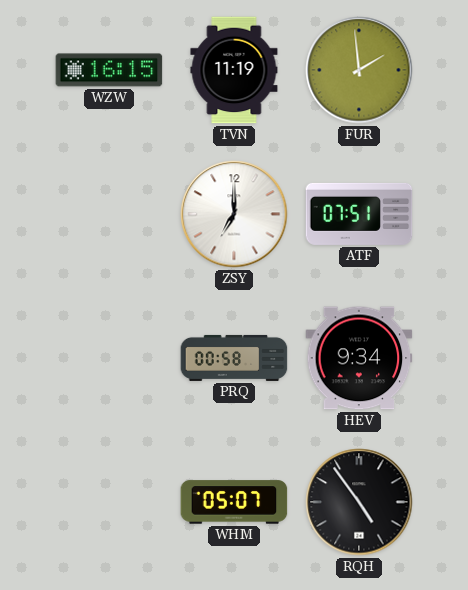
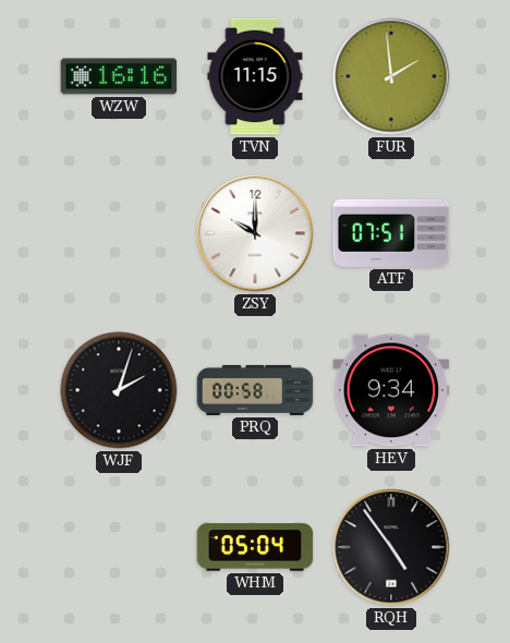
WZW: 16:15 -> 16:16
TVN: 11:19 -> 11:15
ZSY: 7:00 -> 10:00
WJF: none -> 2:03
WHM: 05:07 -> 05:04
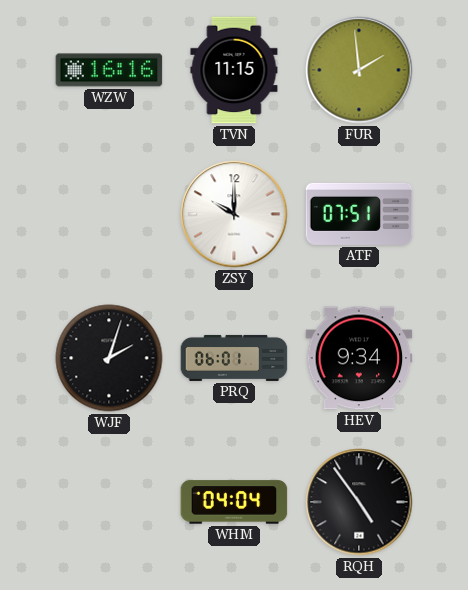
PRQ: 00:58 -> 06:01
WHM: 05:04 -> 04:04
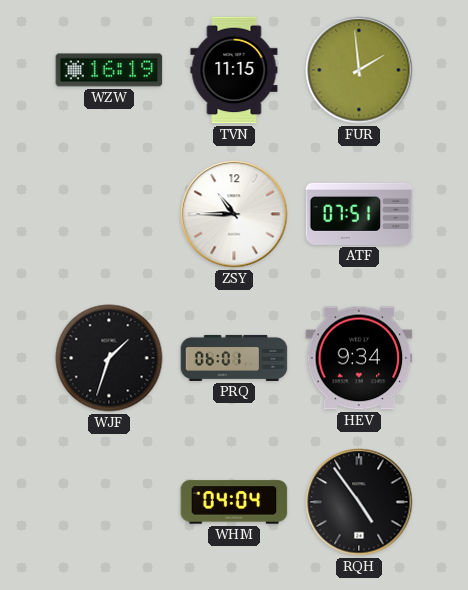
WZW: 16:16 -> 16:19
ZSY: 10:00 -> 10:45
WJF: 2:03 -> 1:33
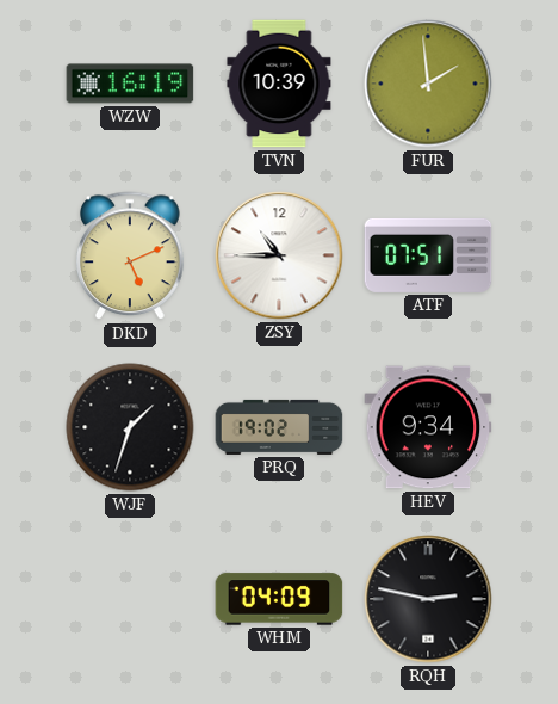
TVN: 11:15 -> 10:39
DKD: none -> 5:11
PRQ: 06:01 -> 19:02
WHM: 04:04 -> 04:09
RQH: 4:54 -> 2:47
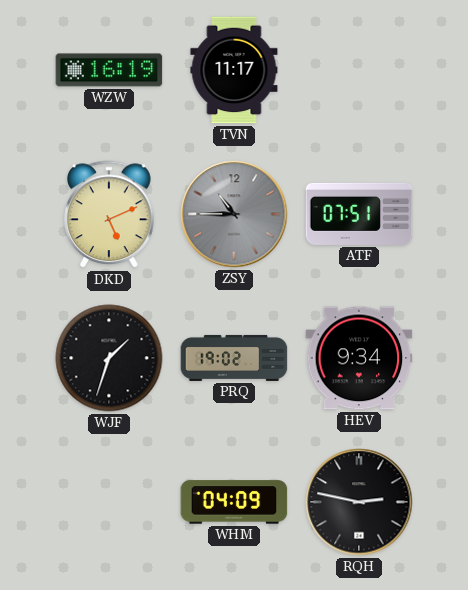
TVN: 10:39 -> 11:17
FUR: 1:59 -> none
ZSY dial: white -> grey
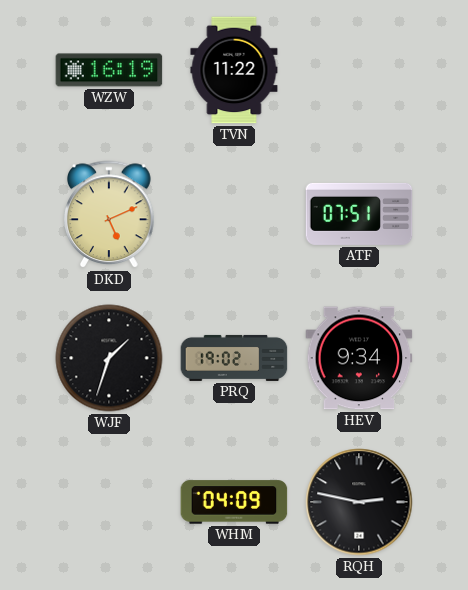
TVN: 11:17 -> 11:22
ZSY: 10:45 -> none
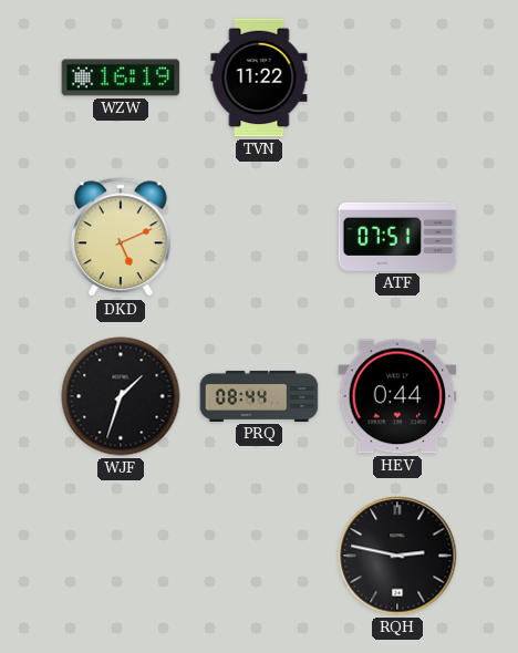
PRQ: 19:02 -> 08:44
HEV: 9:34 -> 0:44
WHM: 04:09 -> none
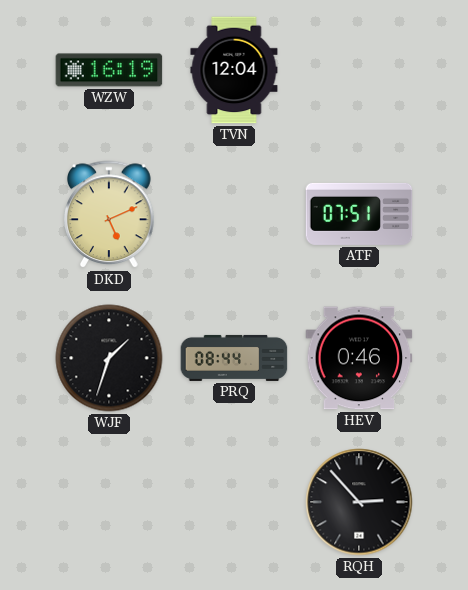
TVN: 11:22 -> 12:04
HEV: 0:44 -> 0:46
RQH: 2:47 -> 2:53
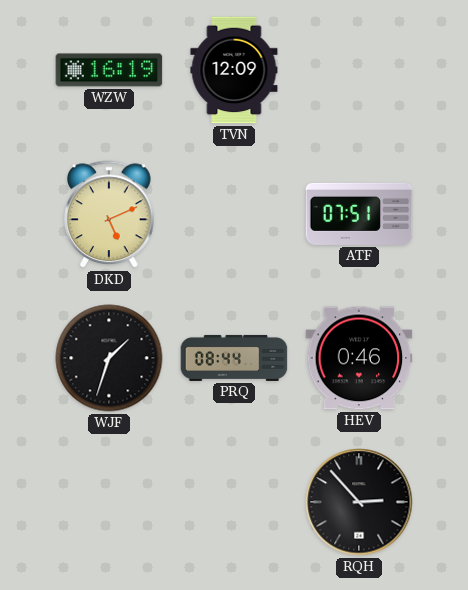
TVN: 12:04 -> 12:09
